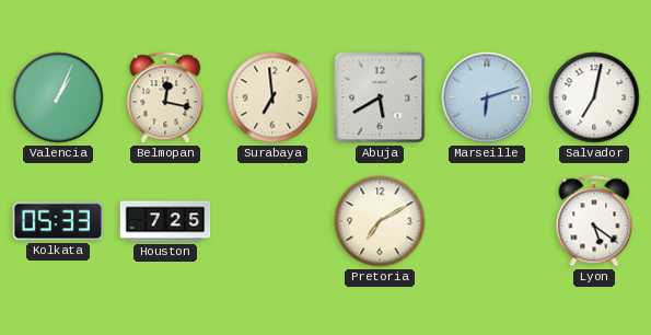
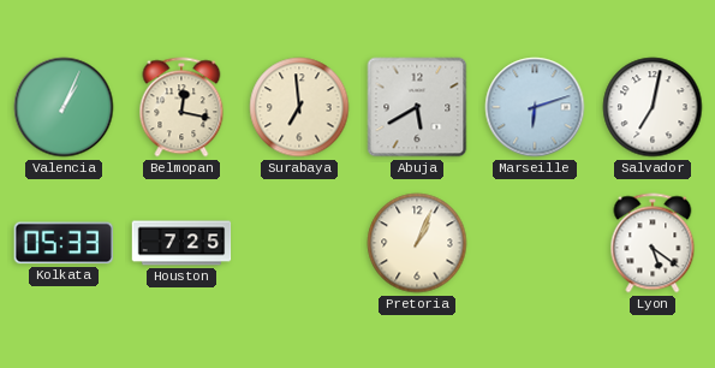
Pretoria: 7:10 -> 1:04
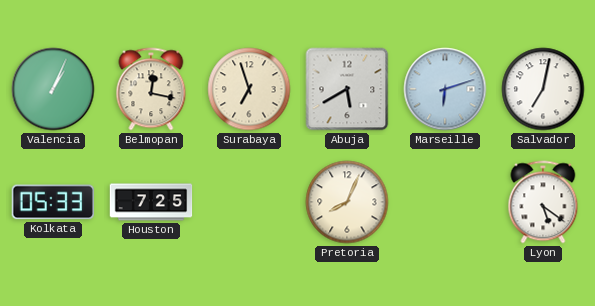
Surabaya: 6:59 -> 6:57
Pretoria: 1:04 -> 8:04
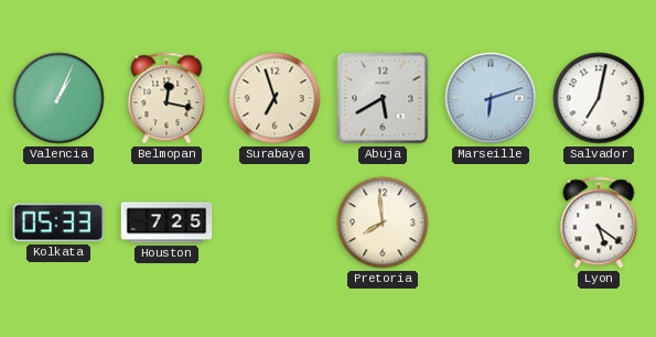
Pretoria: 8:04 -> 7:59
